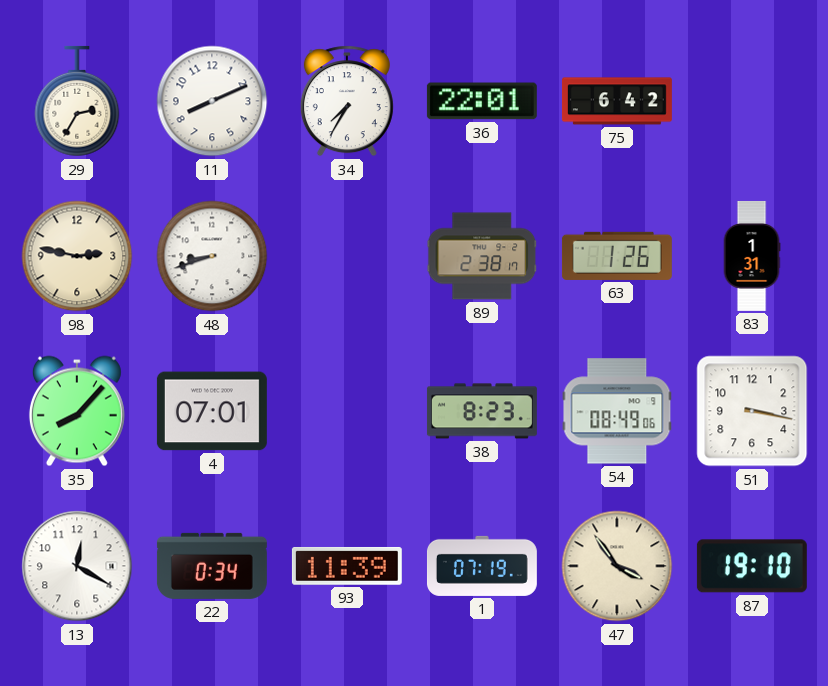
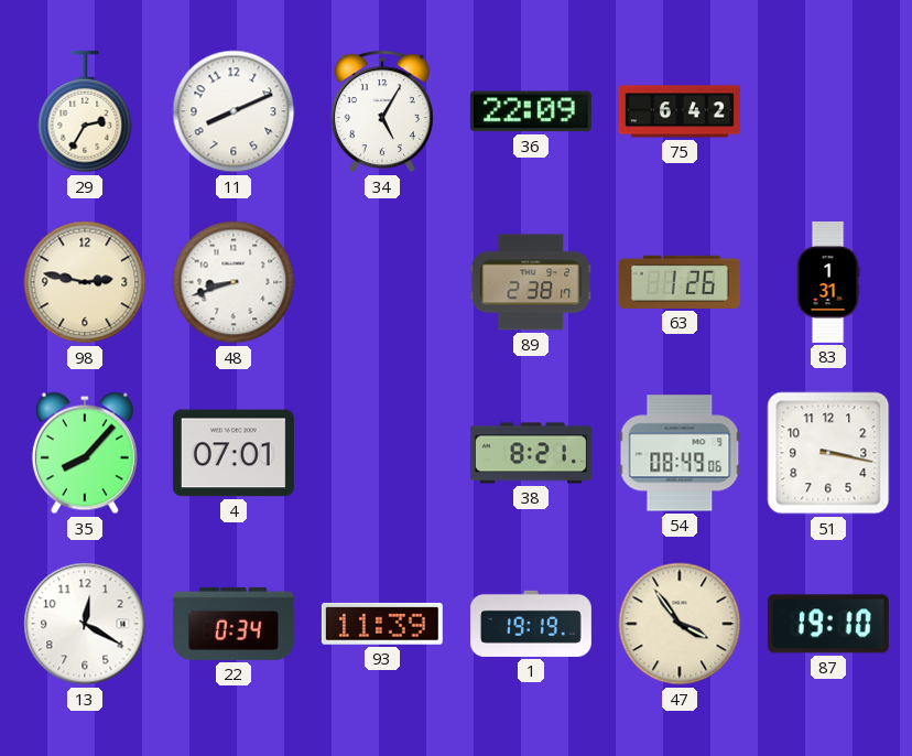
34: 7:35 -> 5:05
36: 22:01 -> 22:09
38: 8:23 -> 8:21
1: 07:19 -> 19:19
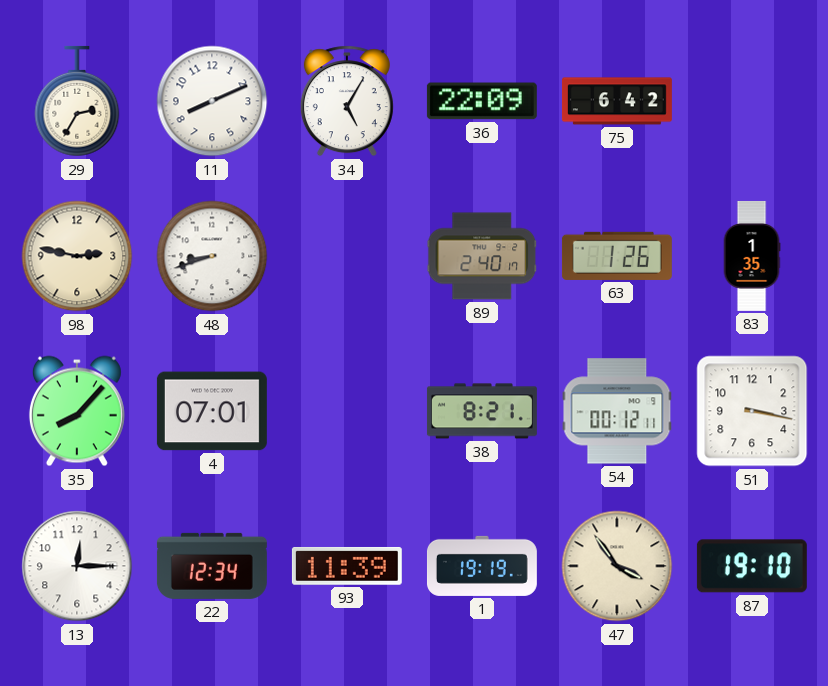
89: 2:38 -> 2:40
83: 1:31 -> 1:35
54: 08:49 -> 00:12
13: 12:20 -> 12:15
22: 0:34 -> 12:34
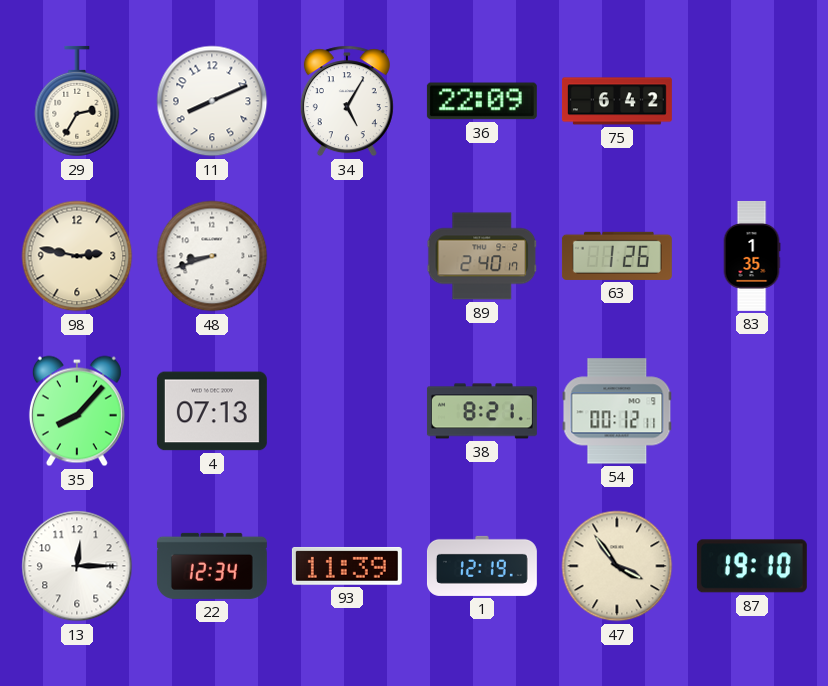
4: 07:01 -> 07:13
51: 3:17 -> none
1: 19:19 -> 12:19
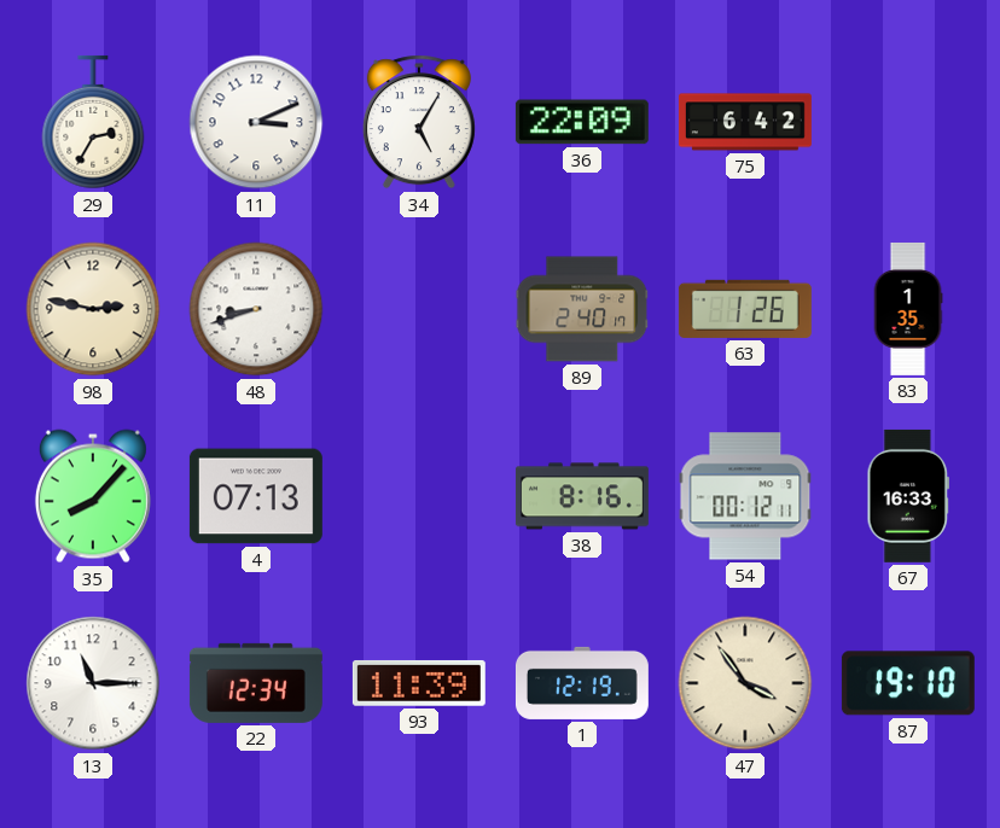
11: 8:11 -> 3:11
38: 8:21 -> 8:16
67: none -> 16:33
13: 12:15 -> 11:15
